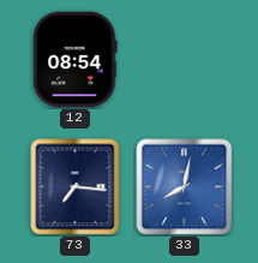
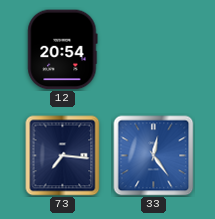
12: 08:54 -> 20:54
33: 8:02 -> 12:24
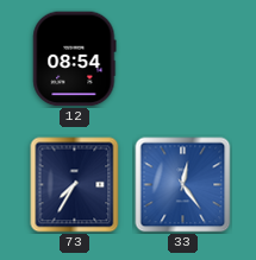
12: 20:54 -> 08:54
73: 7:16 -> 7:35
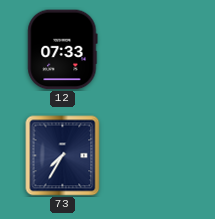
12: 08:54 -> 07:33
33: 12:24 -> none
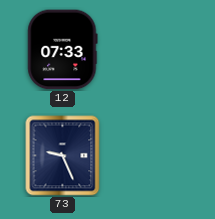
73: 7:35 -> 9:26
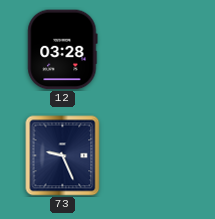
12: 07:33 -> 03:28
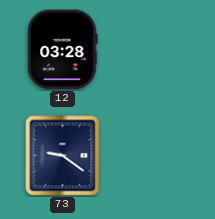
73: 9:26 -> 9:21
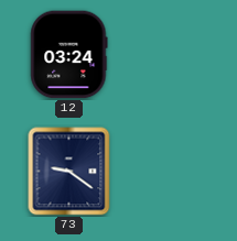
12: 03:28 -> 03:24
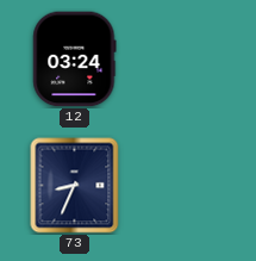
73: 9:21 -> 8:34
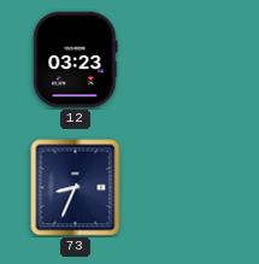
12: 03:24 -> 03:23
